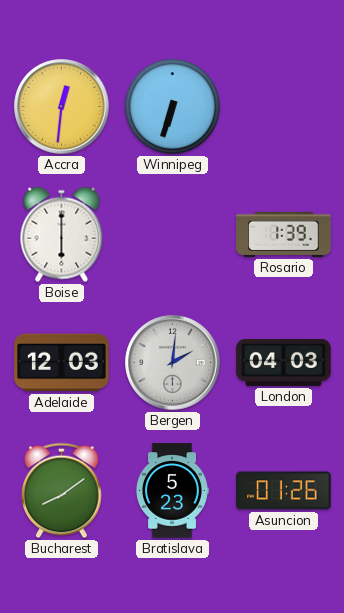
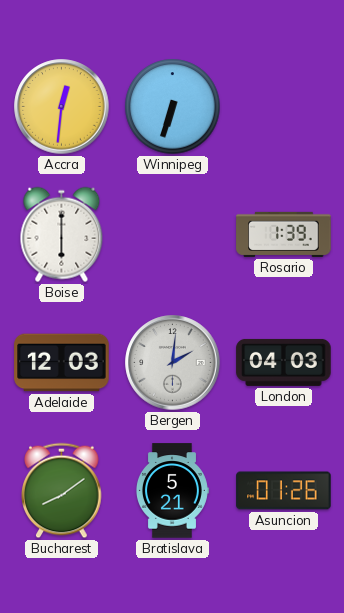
Bratislava: 5:23 -> 5:21
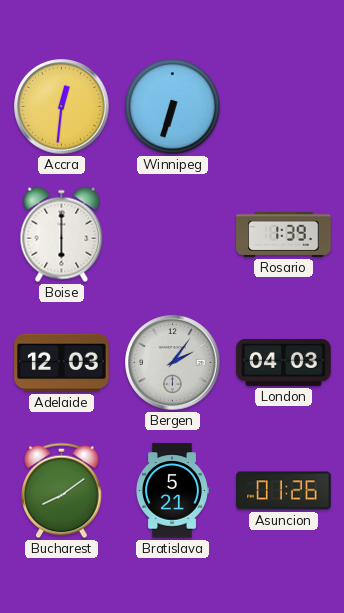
Bergen: 2:01 -> 2:06
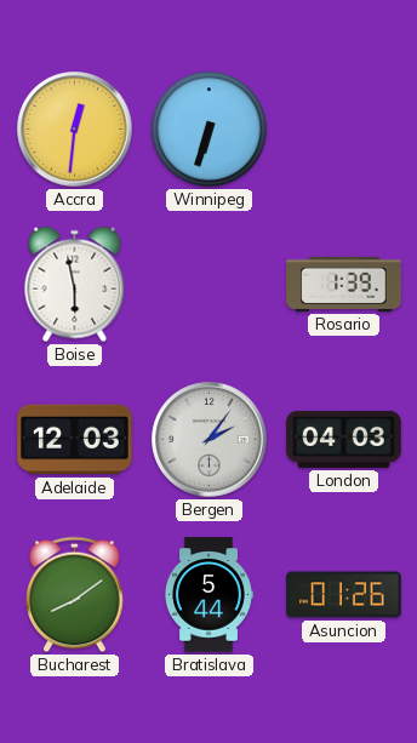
Boise: 6:00 -> 5:58
Bratislava: 5:21 -> 5:44
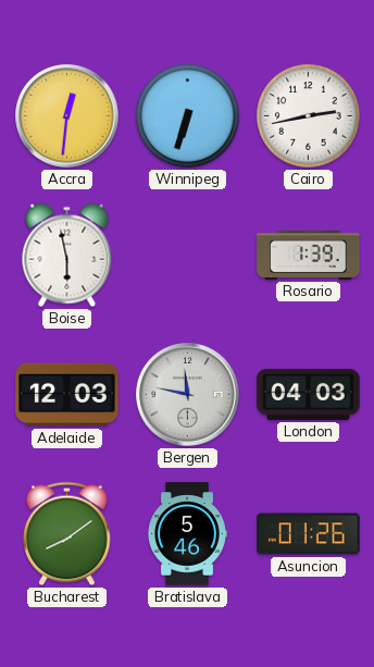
Cairo: none -> 2:43
Bergen: 2:06 -> 11:47
Bratislava: 5:44 -> 5:46
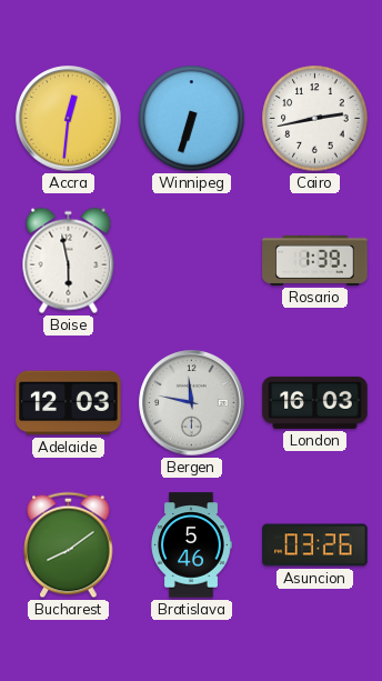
London: 04:03 -> 16:03
Asuncion: 01:26 -> 03:26
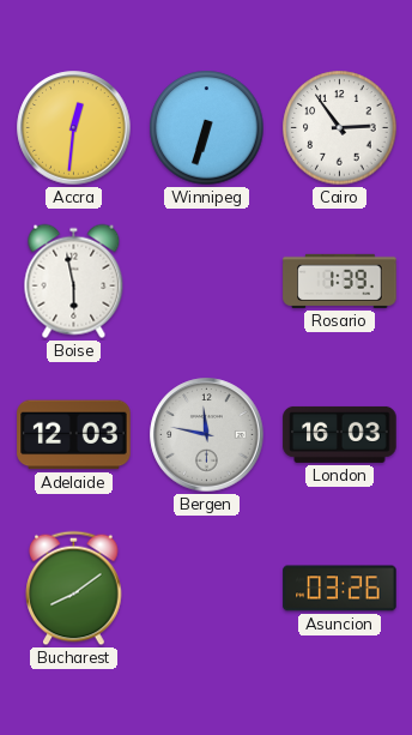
Cairo: 2:43 -> 2:54
Bratislava: 5:46 -> none
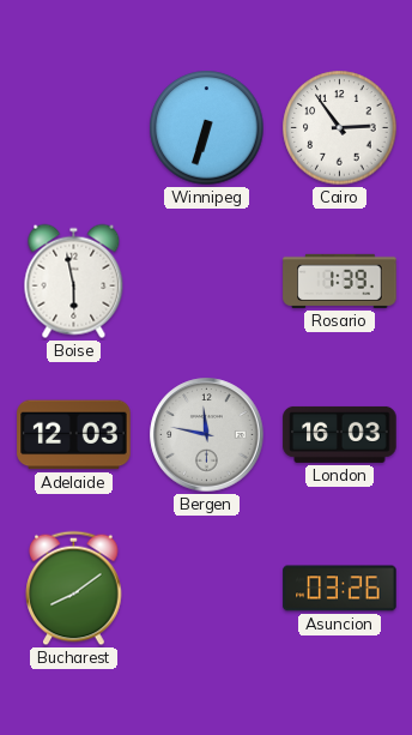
Accra: 12:31 -> none
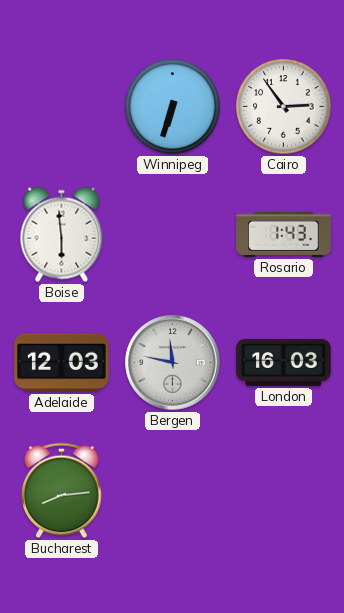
Boise: 5:58 -> 5:59
Rosario: 1:39 -> 1:43
Bucharest: 8:09 -> 8:14
Asuncion: 03:26 -> none
